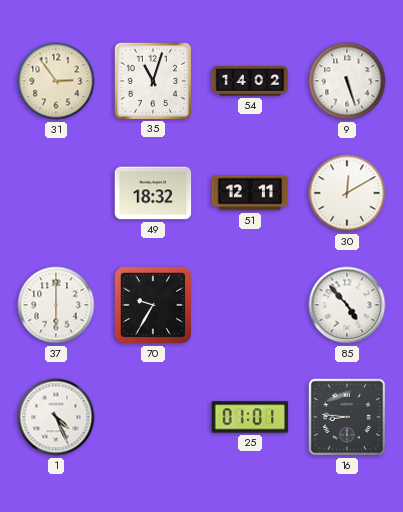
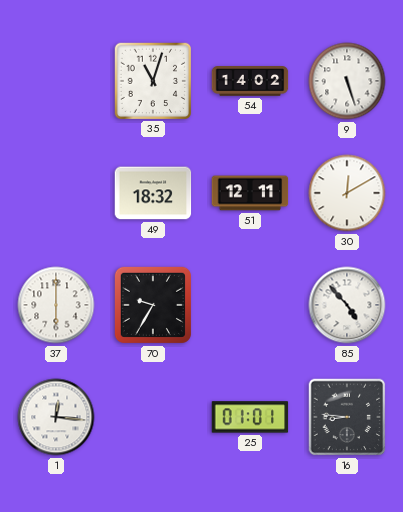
31: 2:54 -> none
1: 4:26 -> 12:16
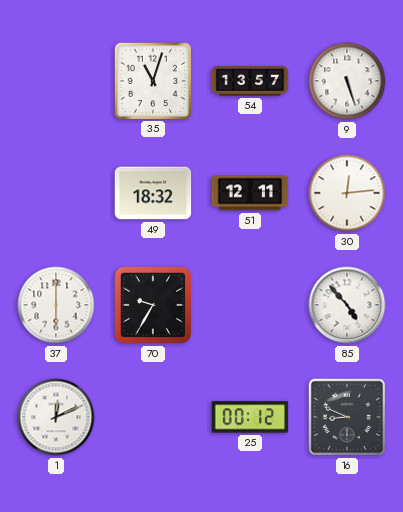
54: 14:02 -> 13:57
30: 12:10 -> 12:14
1: 12:16 -> 12:11
25: 01:01 -> 00:12
16: 8:46 -> 8:49
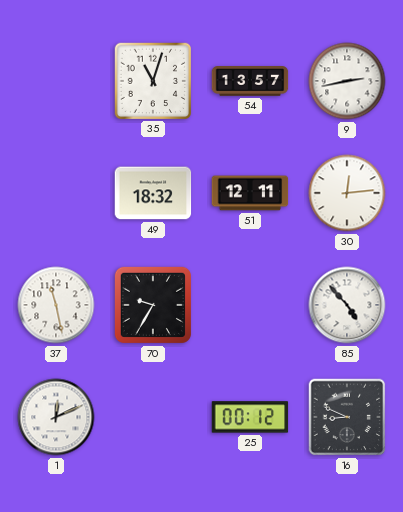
9: 5:27 -> 2:43
37: 6:00 -> 11:28
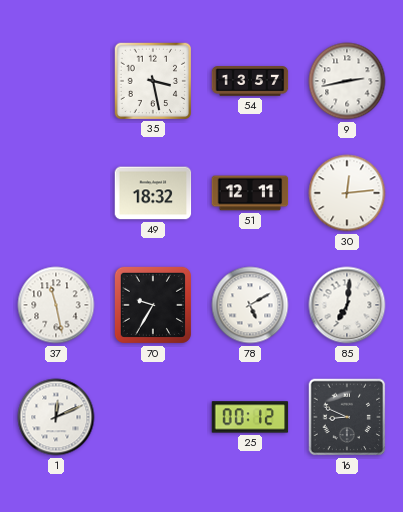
35: 11:03 -> 3:28
78: none -> 5:10
85: 4:53 -> 7:01
